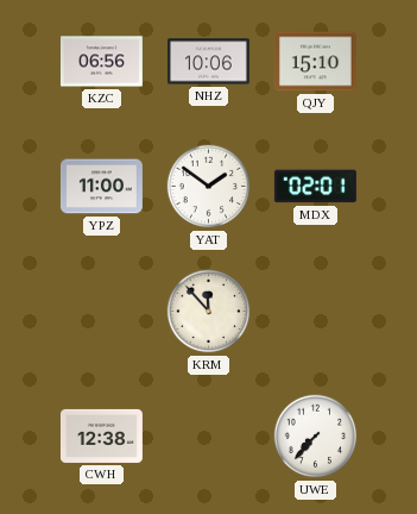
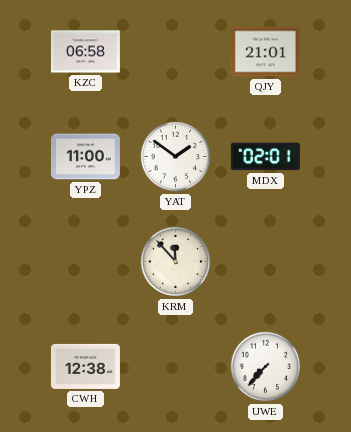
KZC: 06:56 -> 06:58
NHZ: 10:06 -> none
QJY: 15:10 -> 21:01
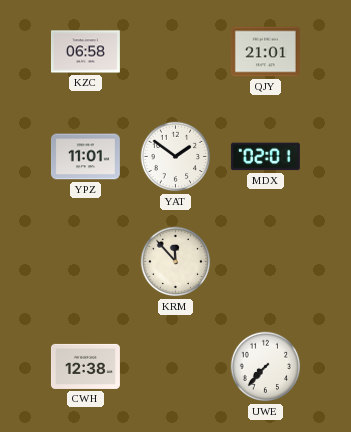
YPZ: 11:00 -> 11:01
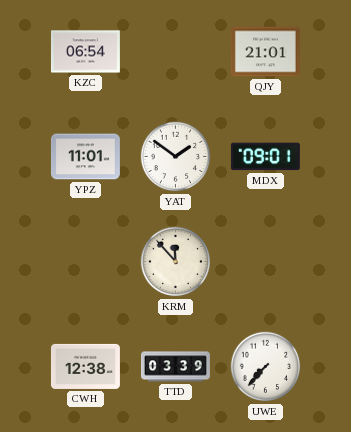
KZC: 06:58 -> 06:54
MDX: 02:01 -> 09:01
TTD: none -> 03:39
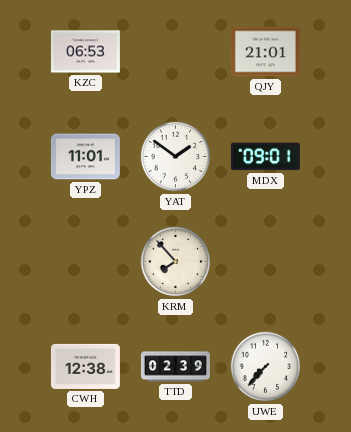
KZC: 06:54 -> 06:53
KRM: 11:53 -> 7:53
TTD: 03:39 -> 02:39
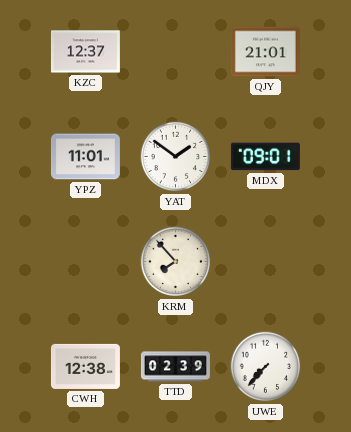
KZC: 06:53 -> 12:37
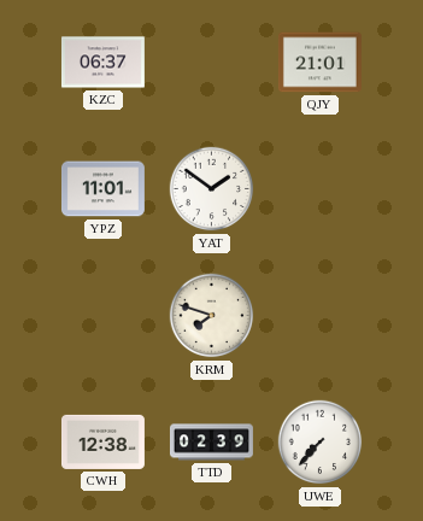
KZC: 12:37 -> 06:37
MDX: 09:01 -> none
KRM: 7:53 -> 7:48
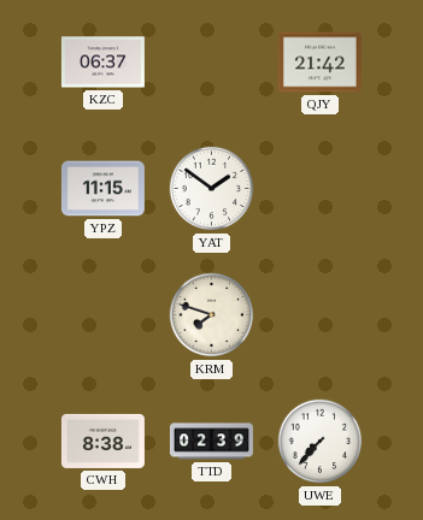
QJY: 21:01 -> 21:42
YPZ: 11:01 -> 11:15
CWH: 12:38 -> 8:38
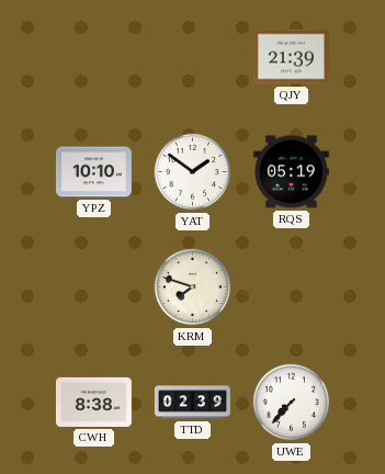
KZC: 06:37 -> none
QJY: 21:42 -> 21:39
YPZ: 11:15 -> 10:10
RQS: none -> 05:19
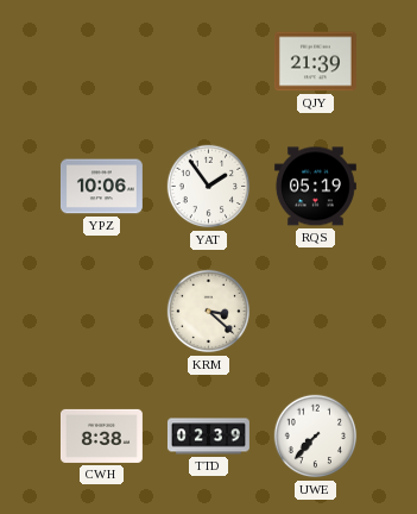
YPZ: 10:10 -> 10:06
YAT: 1:51 -> 1:54
KRM: 7:48 -> 3:22
